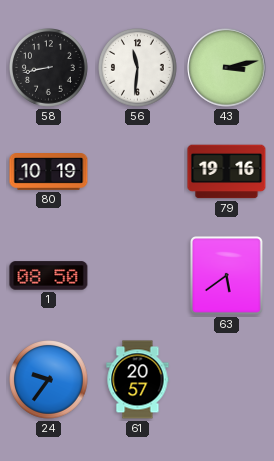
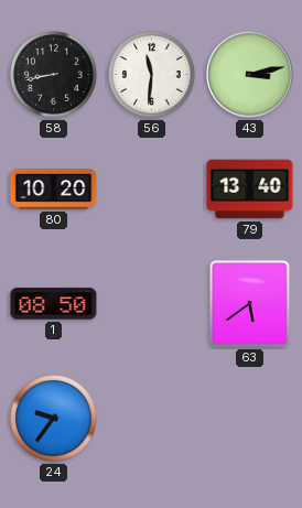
80: 10:19 -> 10:20
79: 19:16 -> 13:40
61: 20:57 -> none
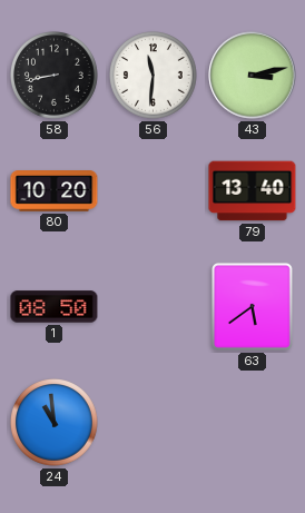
24: 9:36 -> 10:59
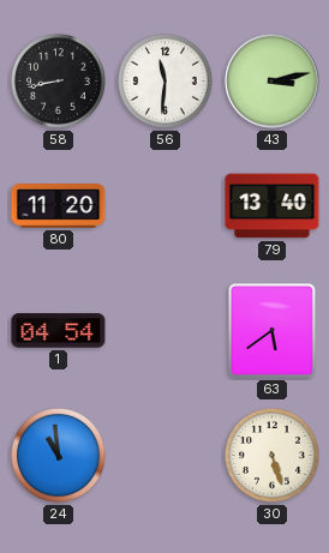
80: 10:20 -> 11:20
1: 08:50 -> 04:54
30: none -> 5:27
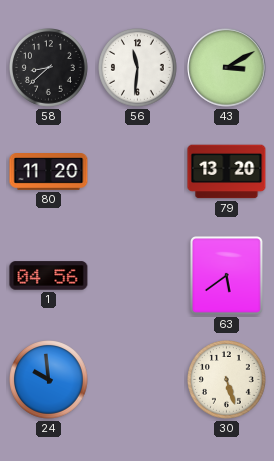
58: 8:43 -> 8:38
43: 3:13 -> 3:10
79: 13:40 -> 13:20
1: 04:54 -> 04:56
24: 10:59 -> 9:59
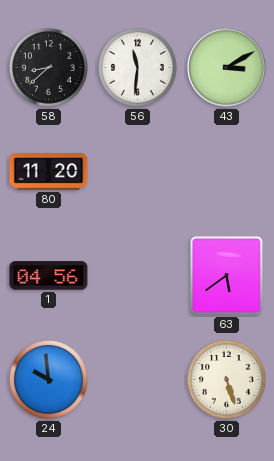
79: 13:20 -> none
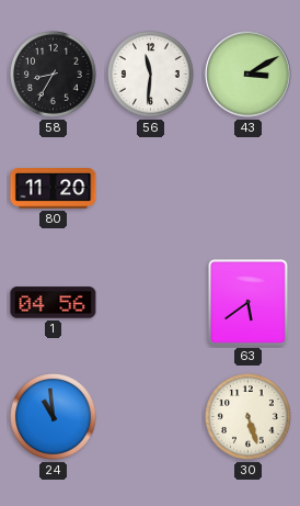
58: 8:38 -> 8:35
24: 9:59 -> 10:59
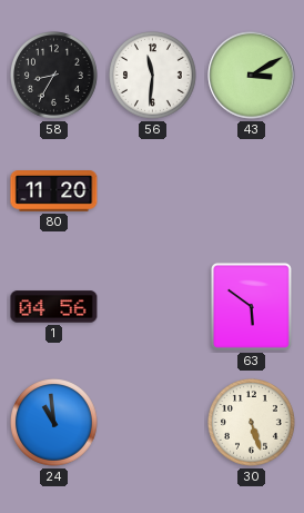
63: 5:39 -> 5:51
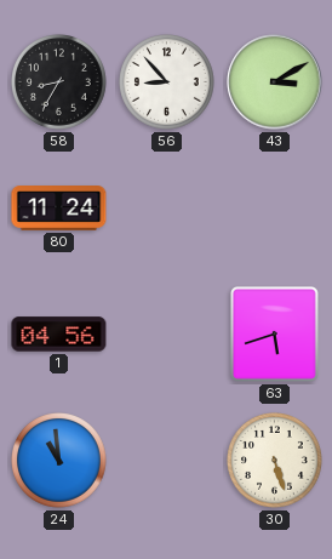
56: 11:31 -> 8:53
80: 11:20 -> 11:24
63: 5:51 -> 5:42
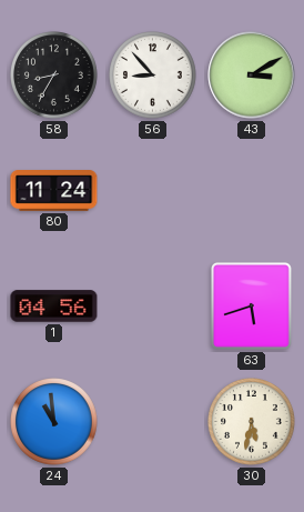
30: 5:27 -> 5:32
